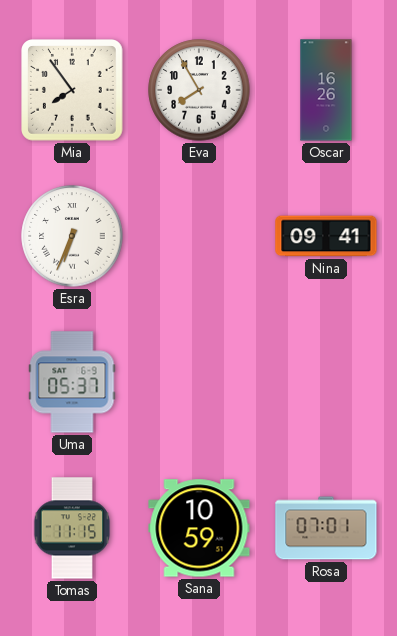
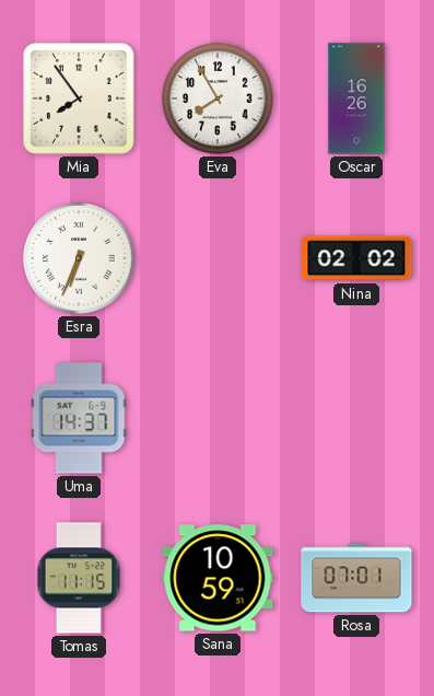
Nina: 09:41 -> 02:02
Uma: 05:37 -> 14:37
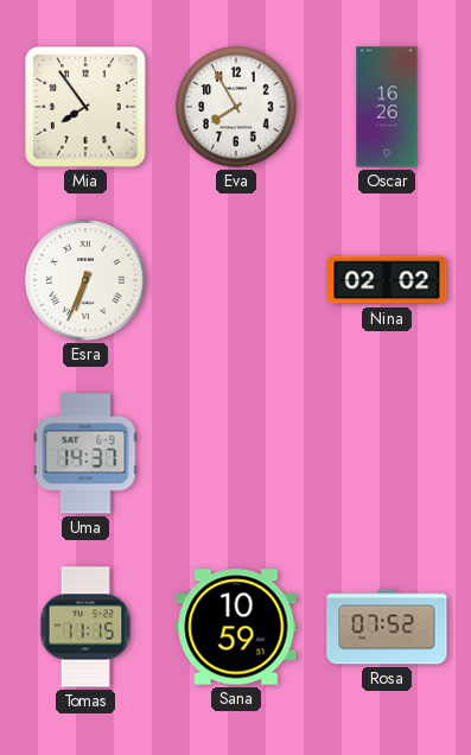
Rosa: 07:01 -> 07:52
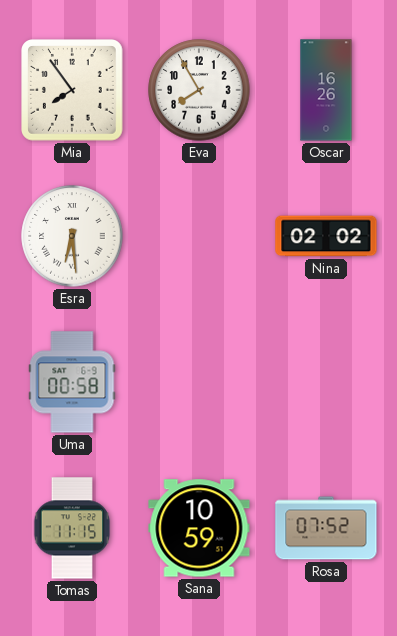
Esra: 6:34 -> 6:29
Uma: 14:37 -> 00:58
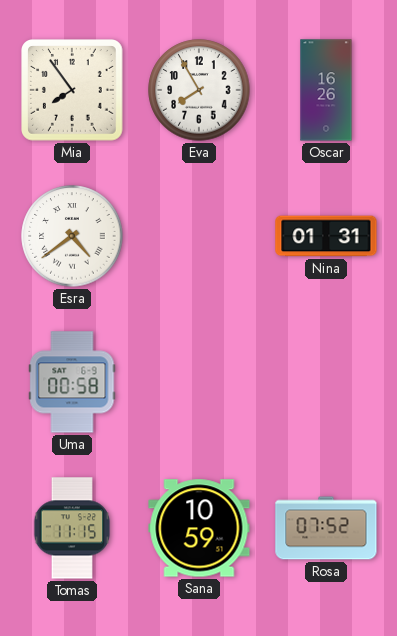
Esra: 6:29 -> 4:39
Nina: 02:02 -> 01:31
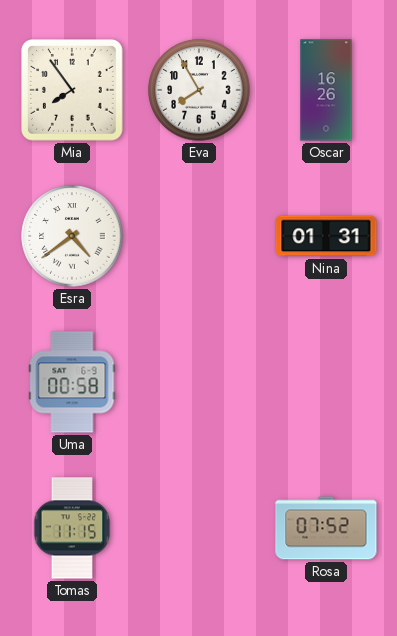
Sana: 10:59 -> none
